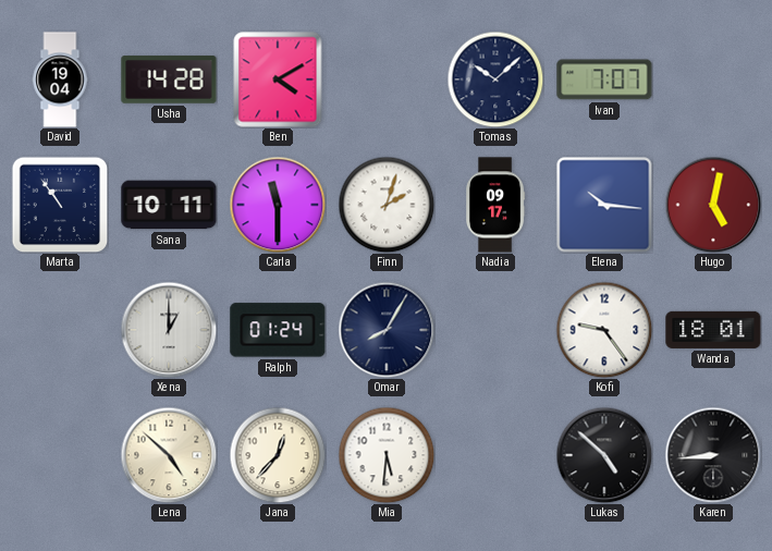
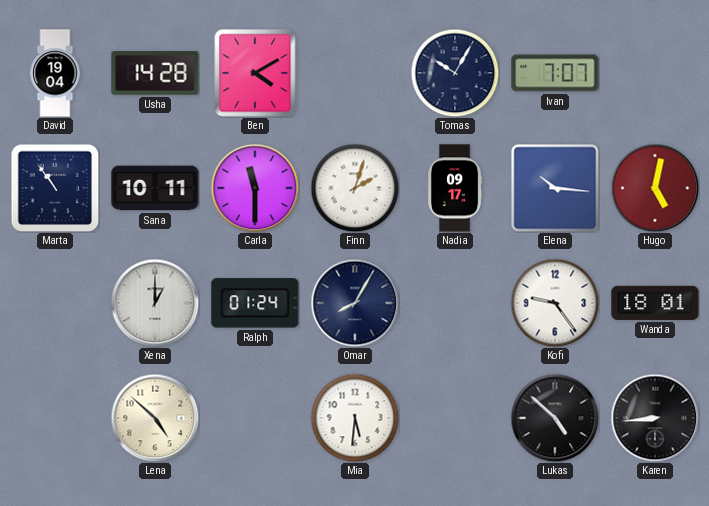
Tomas: 10:08 -> 10:05
Jana: 12:37 -> none
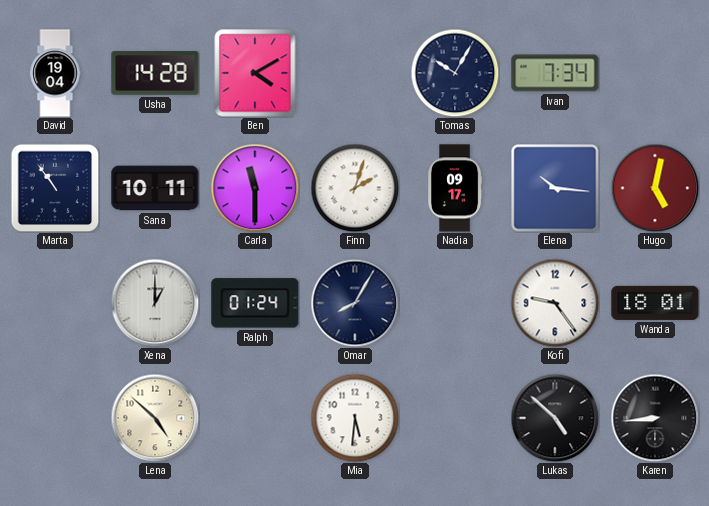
Ivan: 7:07 -> 7:34
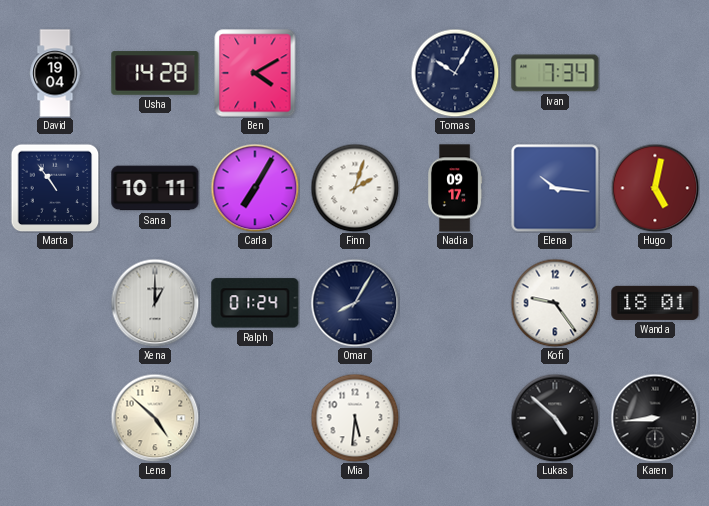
Carla: 11:30 -> 7:05
